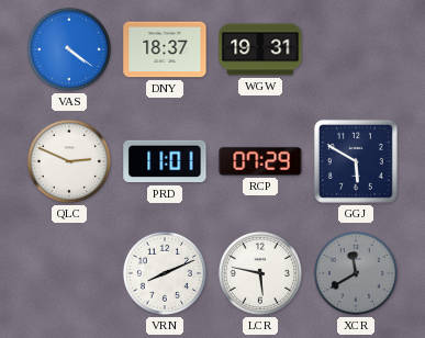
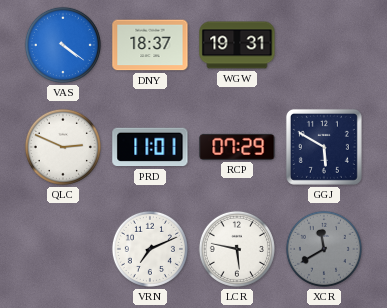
VRN: 8:11 -> 7:11
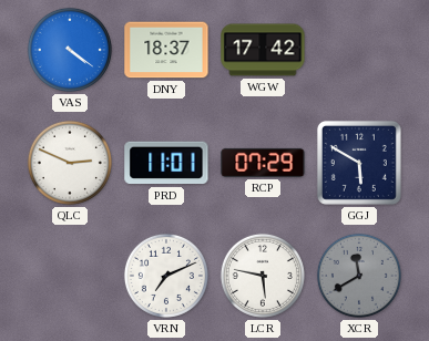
WGW: 19:31 -> 17:42
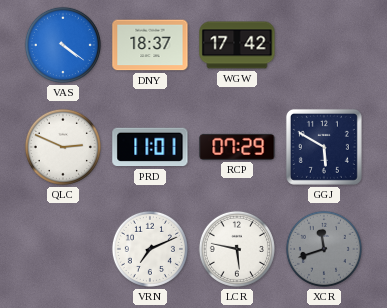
XCR: 11:40 -> 11:42
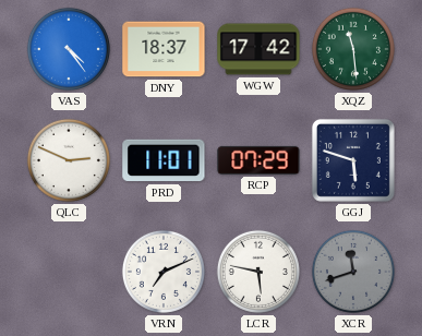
VAS: 4:21 -> 4:24
XQZ: none -> 11:29
GGJ: 5:50 -> 5:48
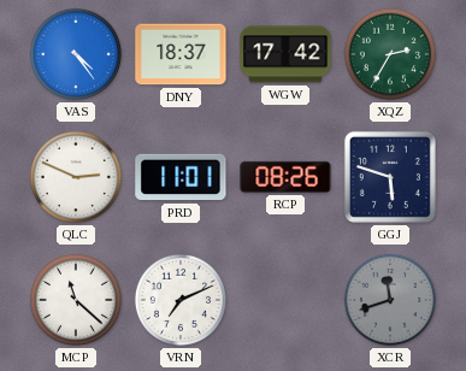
XQZ: 11:29 -> 2:35
RCP: 07:29 -> 08:26
MCP: none -> 11:22
LCR: 5:47 -> none
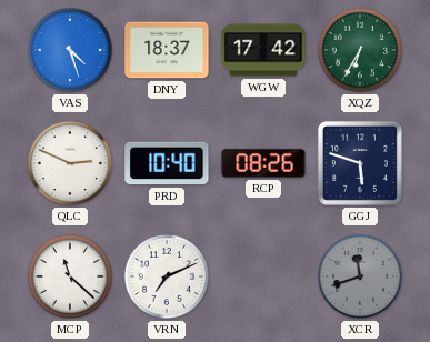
VAS: 4:24 -> 4:27
XQZ: 2:35 -> 6:35
PRD: 11:01 -> 10:40
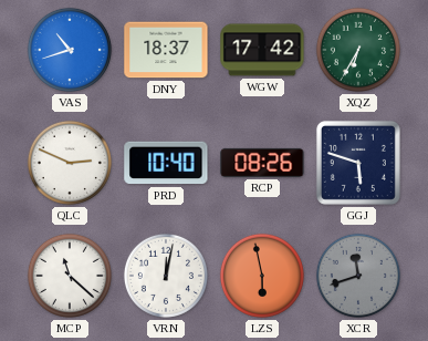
VAS: 4:27 -> 10:42
VRN: 7:11 -> 12:02
LZS: none -> 5:58
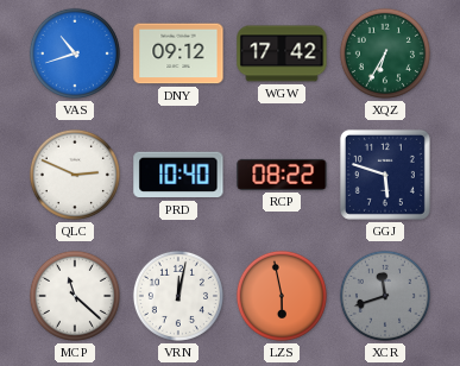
DNY: 18:37 -> 09:12
RCP: 08:26 -> 08:22
